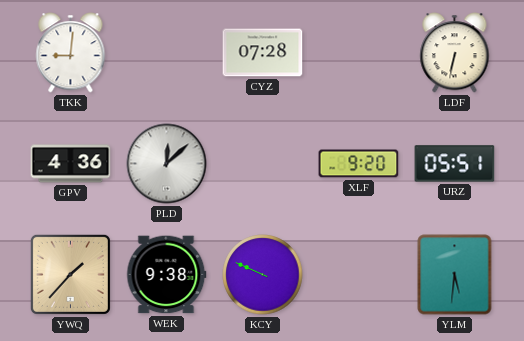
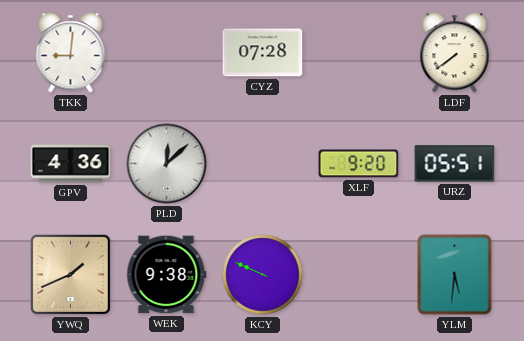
LDF: 6:32 -> 7:39
YWQ: 1:37 -> 1:41
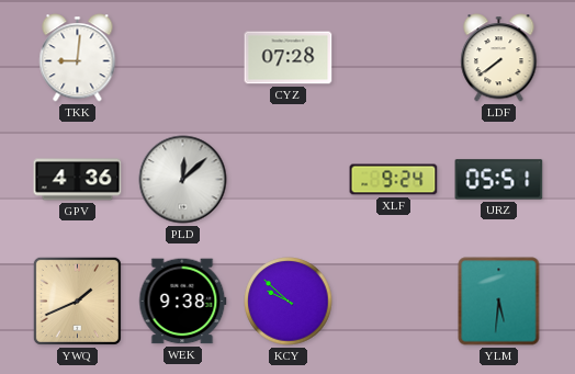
XLF: 9:20 -> 9:24
KCY: 9:49 -> 9:52
